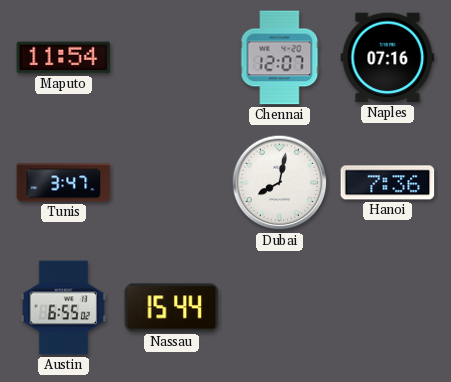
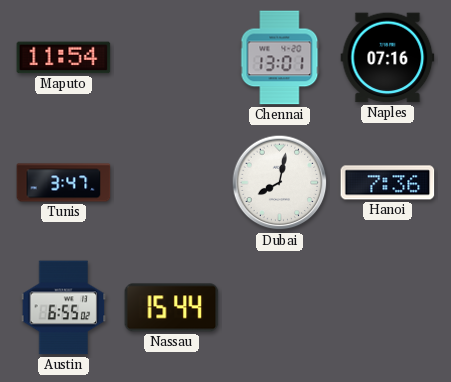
Chennai: 12:07 -> 13:01
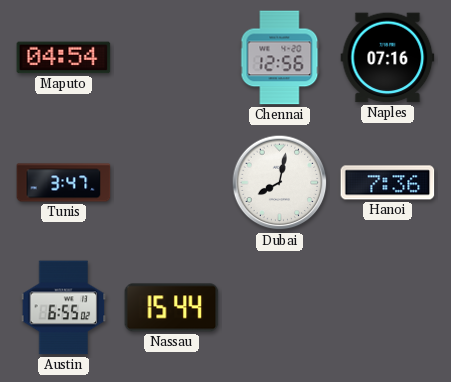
Maputo: 11:54 -> 04:54
Chennai: 13:01 -> 12:56
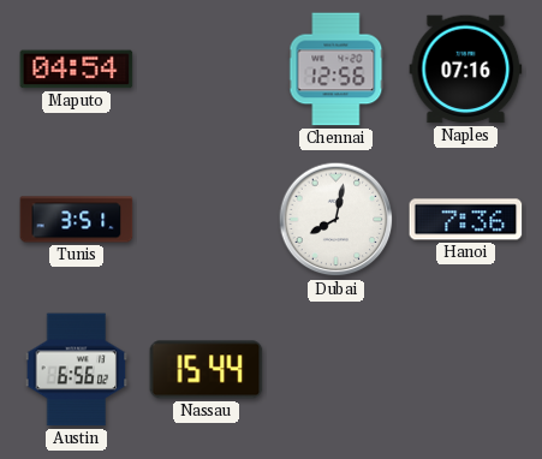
Tunis: 3:47 -> 3:51
Austin: 6:55 -> 6:56
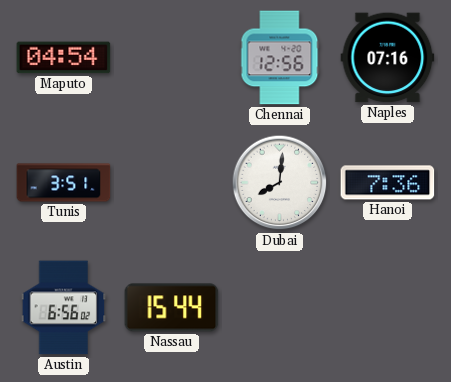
Dubai: 8:02 -> 8:01
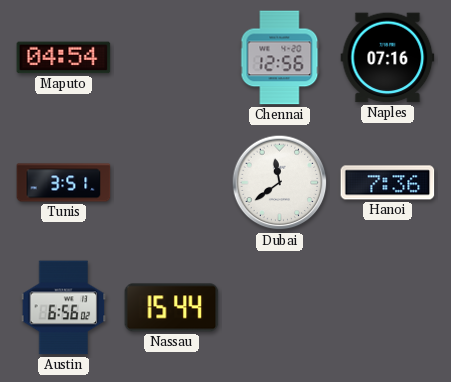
Dubai: 8:01 -> 11:39
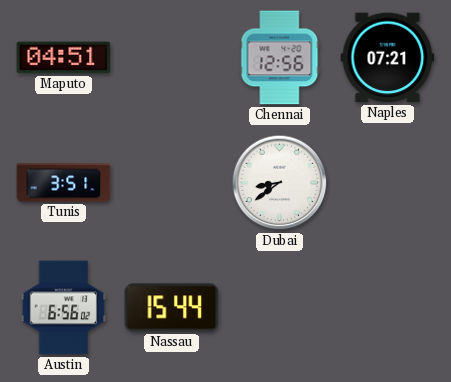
Maputo: 04:54 -> 04:51
Naples: 07:16 -> 07:21
Dubai: 11:39 -> 8:39
Hanoi: 7:36 -> none
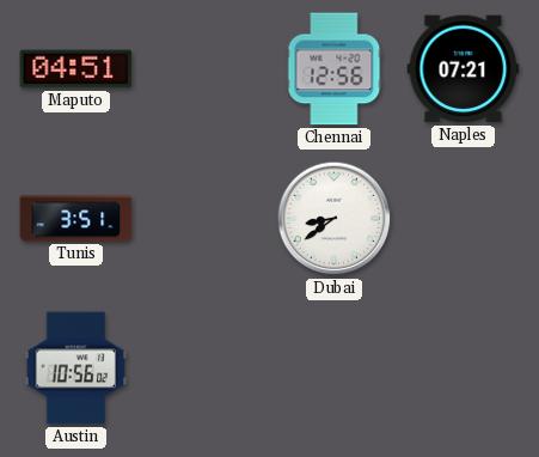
Austin: 6:56 -> 10:56
Nassau: 15:44 -> none
